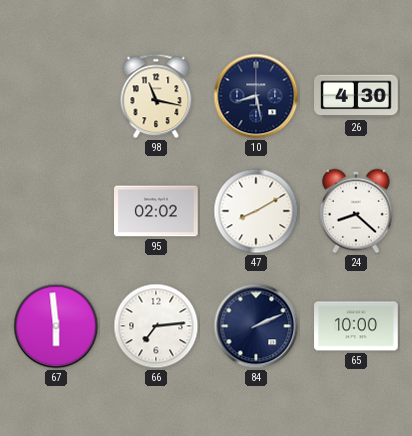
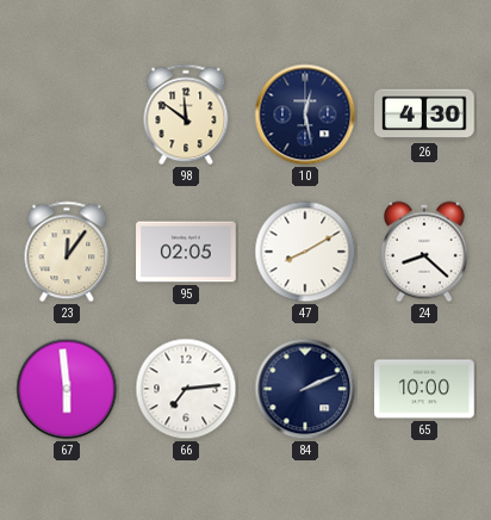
98: 11:17 -> 11:51
10: 8:28 -> 12:28
23: none -> 12:06
95: 02:02 -> 02:05
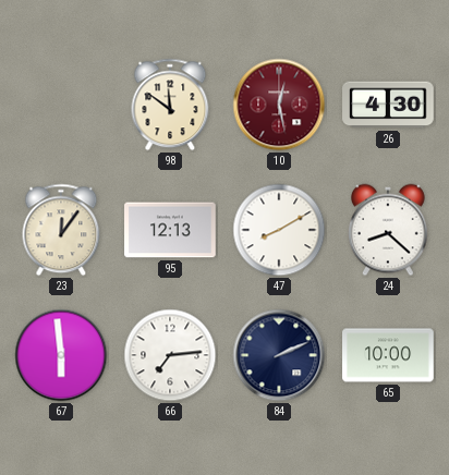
10 dial: navy -> burgundy
95: 02:05 -> 12:13
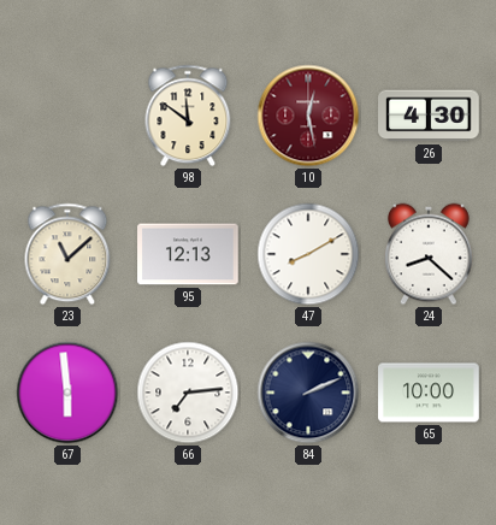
23: 12:06 -> 11:08
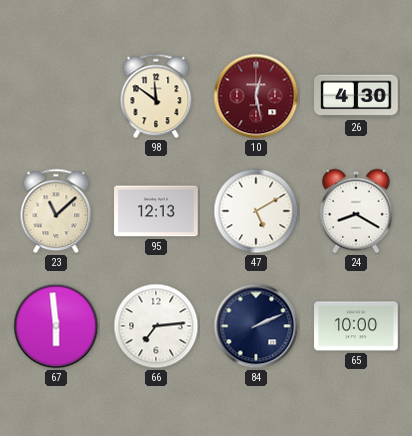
47: 8:10 -> 5:10
24: 8:22 -> 8:20
